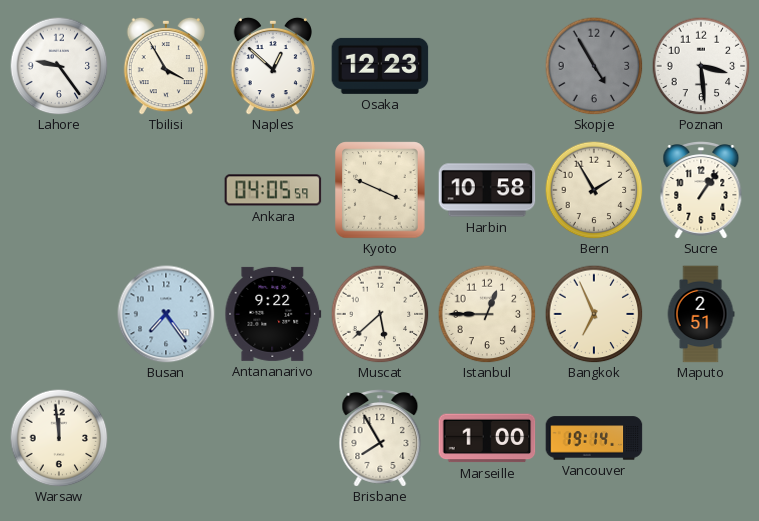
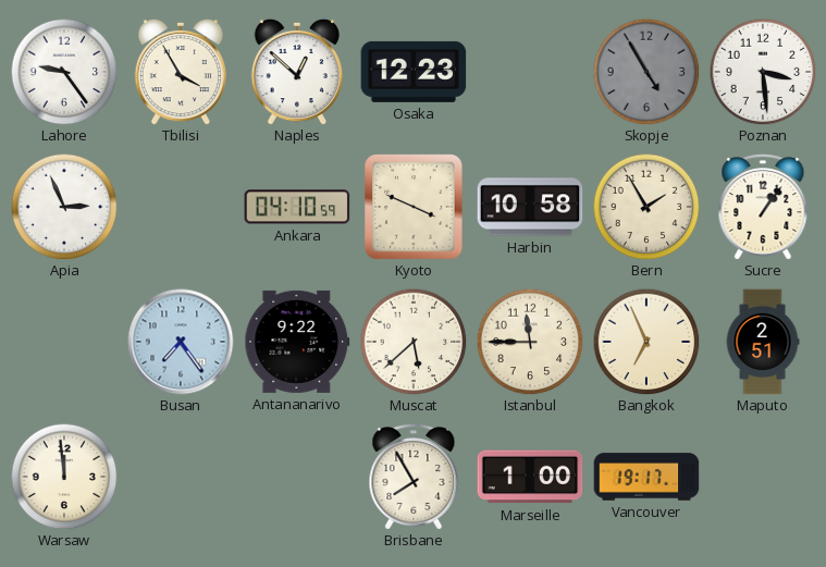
Apia: none -> 2:56
Ankara: 04:05 -> 04:10
Istanbul: 12:45 -> 11:45
Vancouver: 19:14 -> 19:17
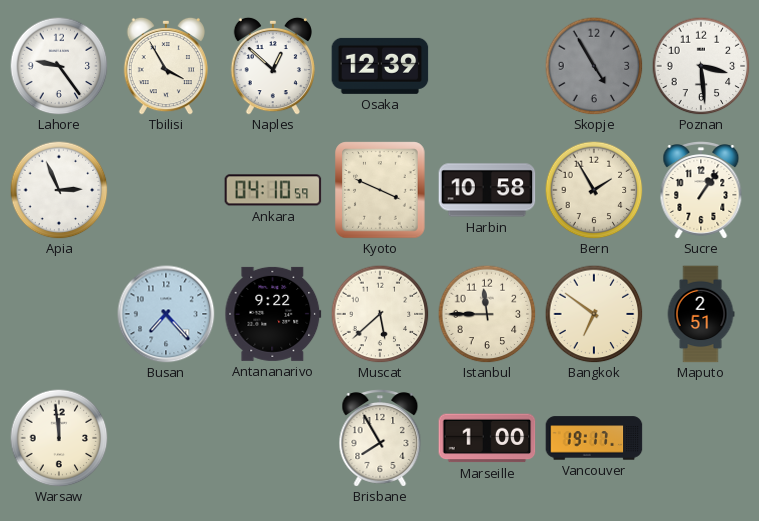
Osaka: 12:23 -> 12:39
Busan: 7:24 -> 7:23
Bangkok: 6:56 -> 6:51
